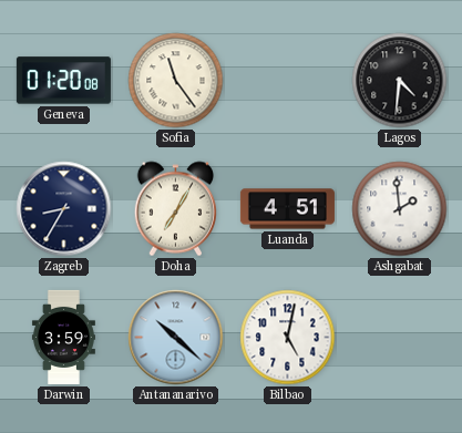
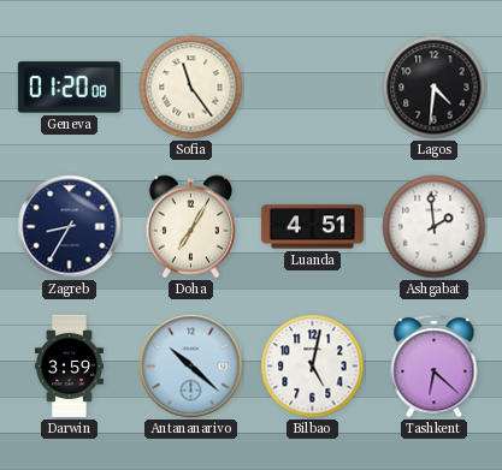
Tashkent: none -> 6:22
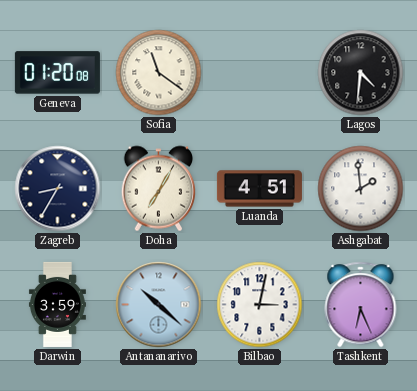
Sofia: 11:24 -> 11:21
Bilbao: 5:02 -> 3:02
Tashkent: 6:22 -> 6:26
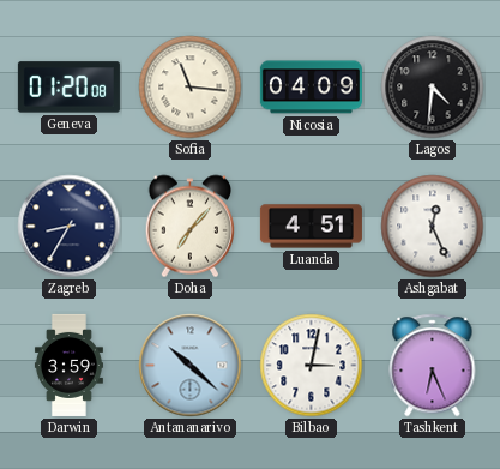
Sofia: 11:21 -> 11:16
Nicosia: none -> 04:09
Doha: 7:05 -> 7:07
Ashgabat: 1:59 -> 12:26
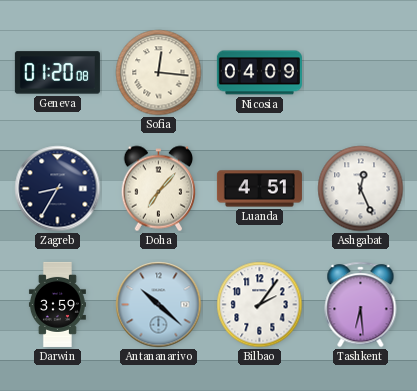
Sofia: 11:16 -> 12:16
Lagos: 4:31 -> none
Bilbao: 3:02 -> 2:06
Tashkent: 6:26 -> 6:29
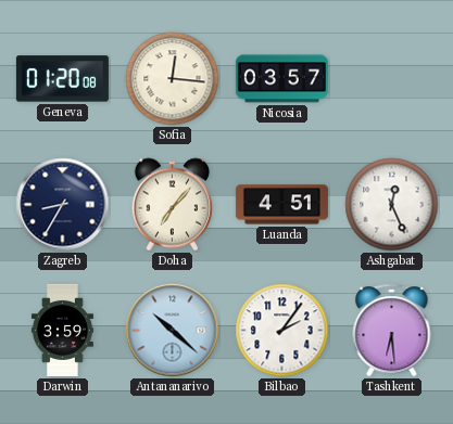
Nicosia: 04:09 -> 03:57
